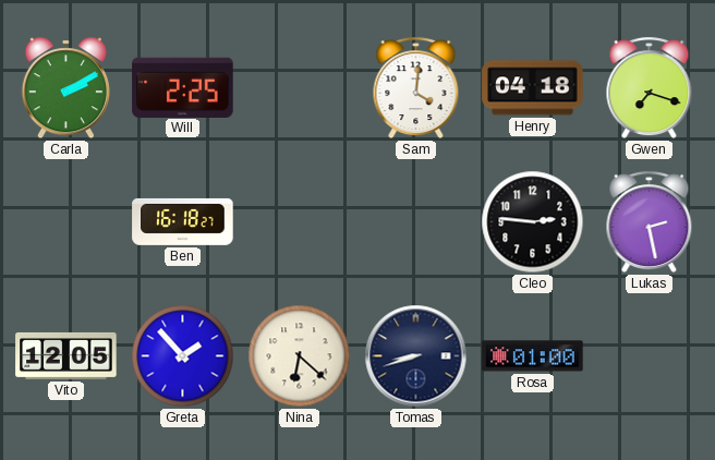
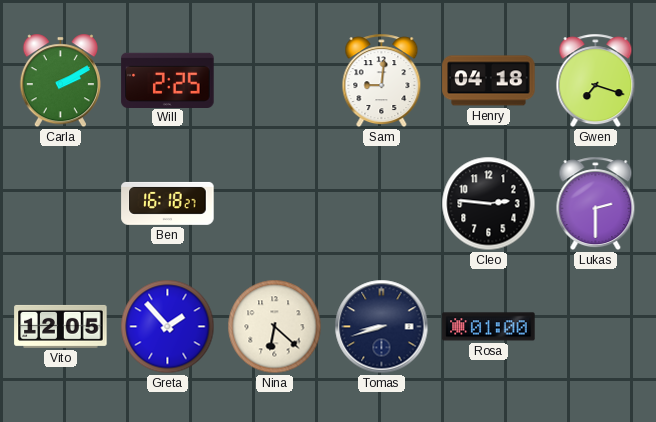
Sam: 4:01 -> 9:01
Lukas: 2:28 -> 2:30
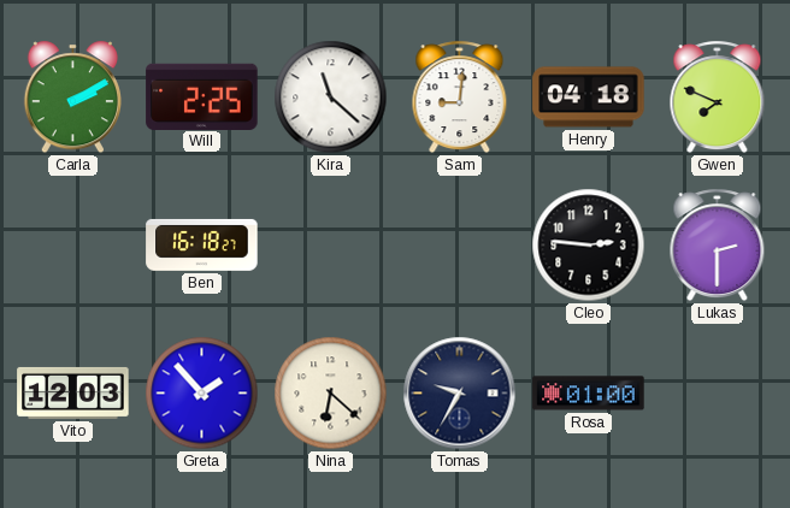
Kira: none -> 11:22
Gwen: 7:18 -> 7:49
Vito: 12:05 -> 12:03
Tomas: 8:42 -> 9:35
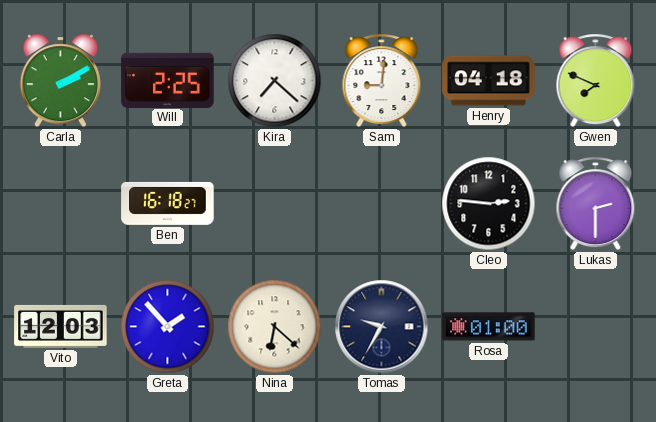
Kira: 11:22 -> 7:22
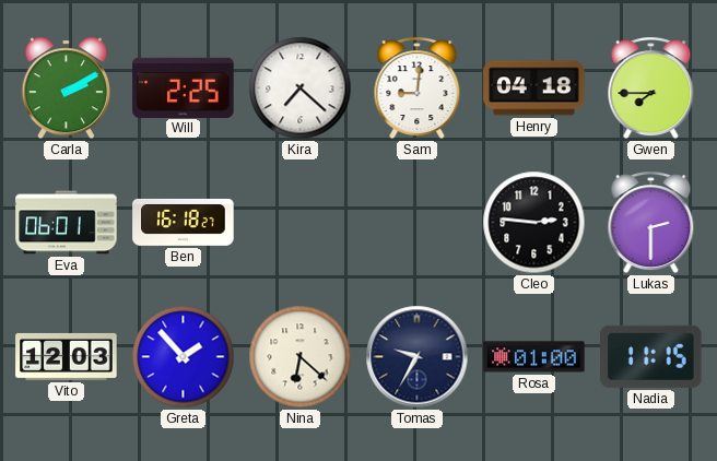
Gwen: 7:49 -> 7:45
Eva: none -> 06:01
Nadia: none -> 11:15
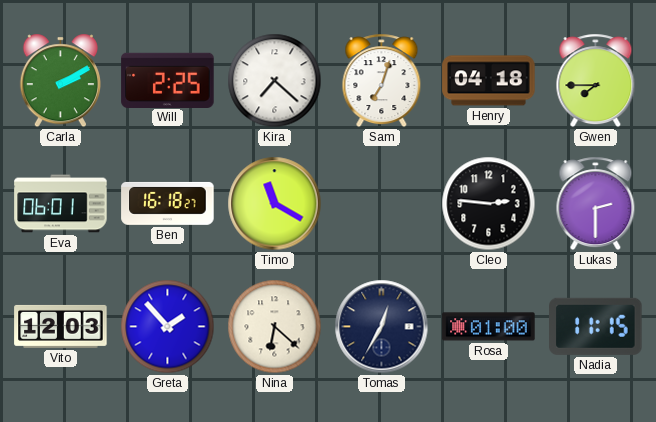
Sam: 9:01 -> 7:03
Timo: none -> 11:20
Tomas: 9:35 -> 12:35
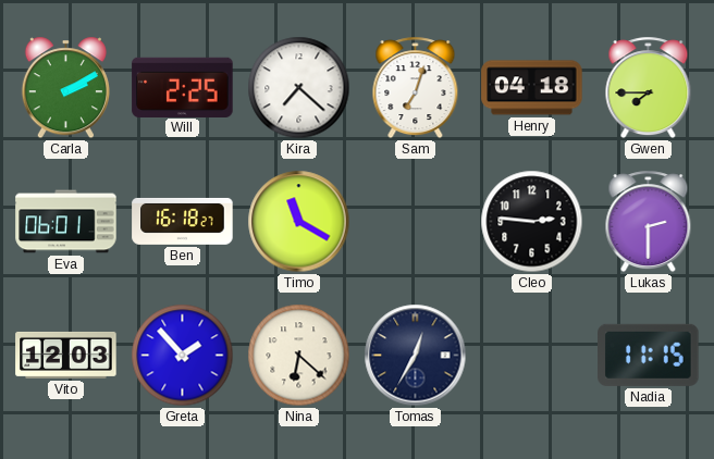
Rosa: 01:00 -> none
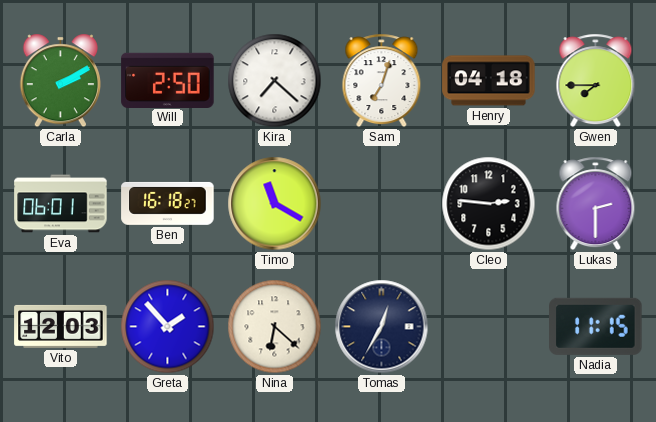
Will: 2:25 -> 2:50
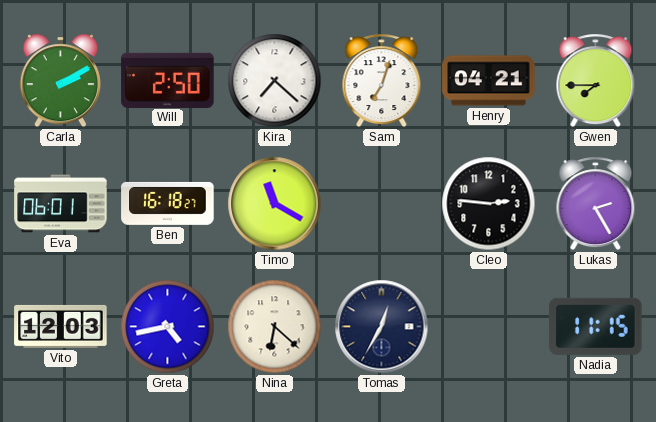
Henry: 04:18 -> 04:21
Lukas: 2:30 -> 2:25
Greta: 1:53 -> 4:43
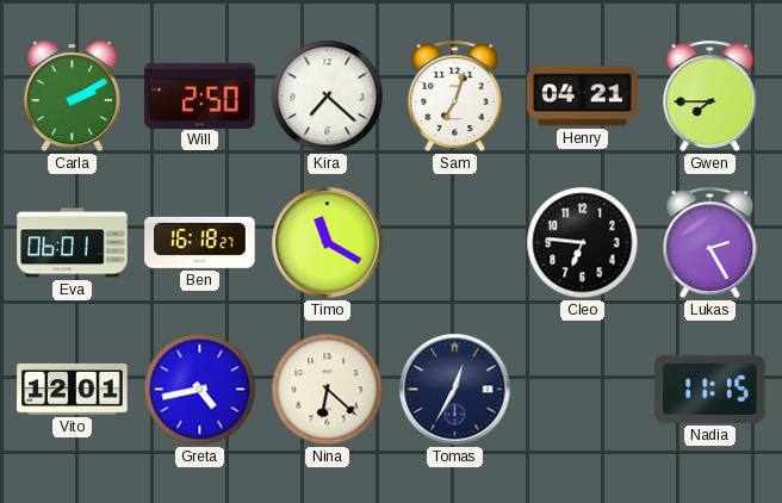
Cleo: 2:46 -> 6:46
Vito: 12:03 -> 12:01
